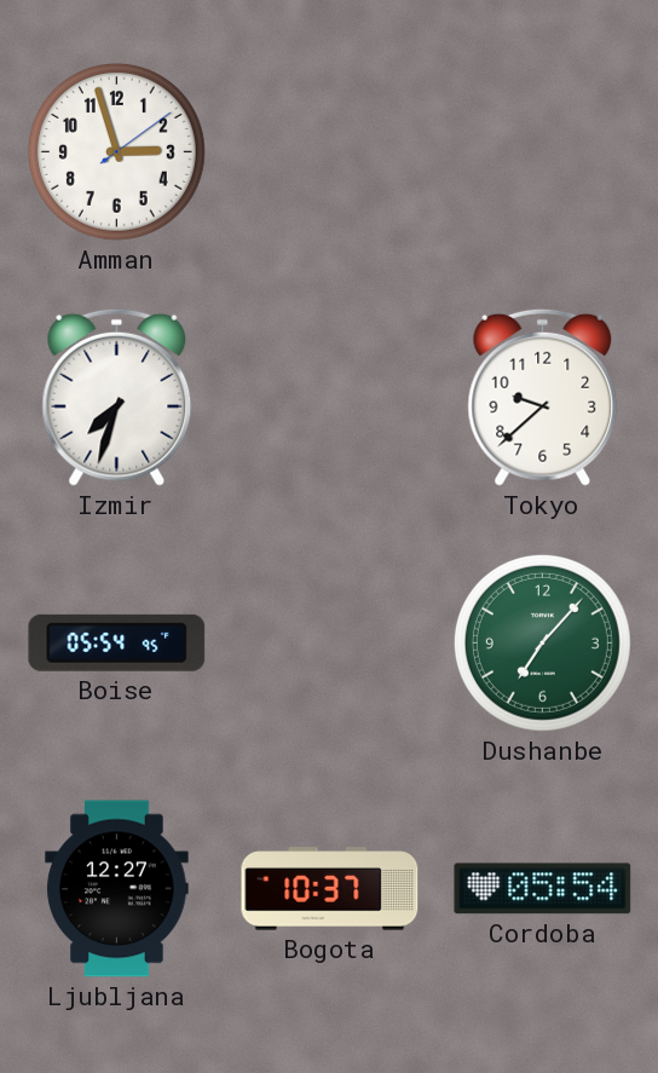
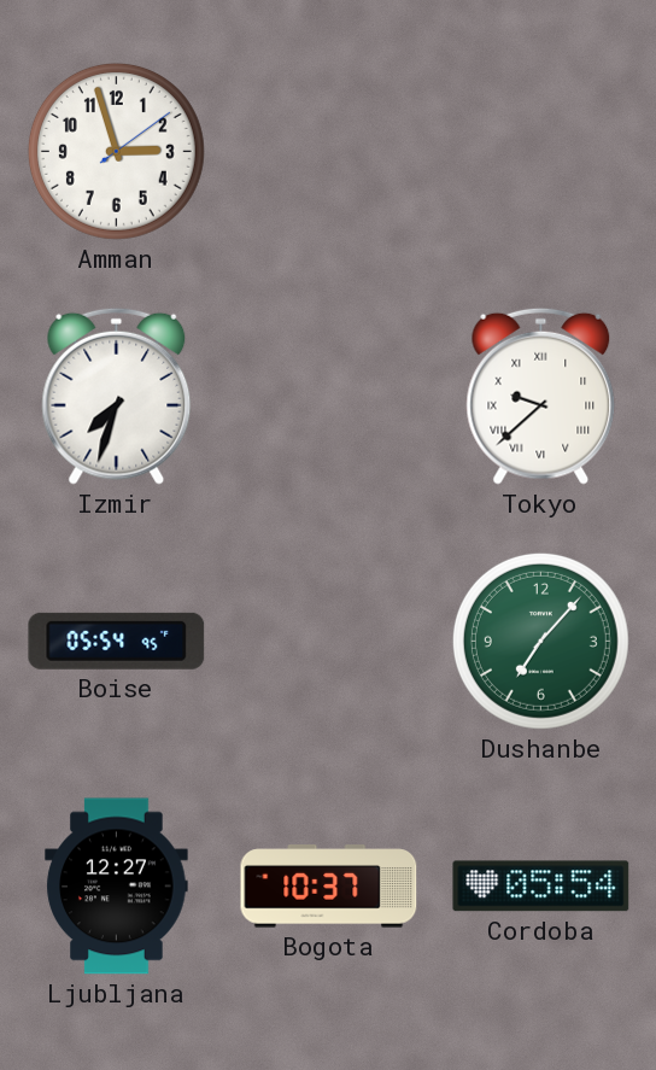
Tokyo numerals: Arabic -> Roman
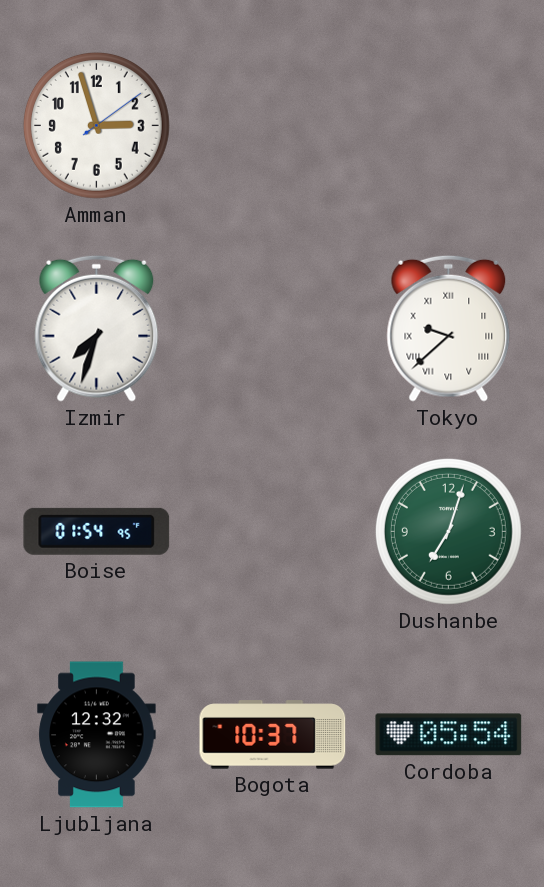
Boise: 05:54 -> 01:54
Dushanbe: 7:07 -> 7:03
Ljubljana: 12:27 -> 12:32
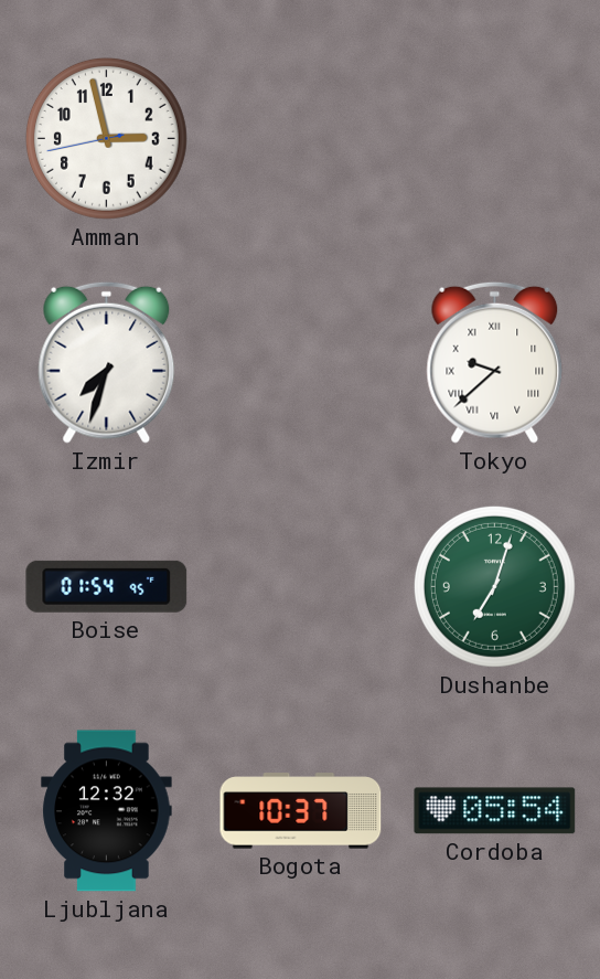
Amman: 2:57:09 -> 2:57:43
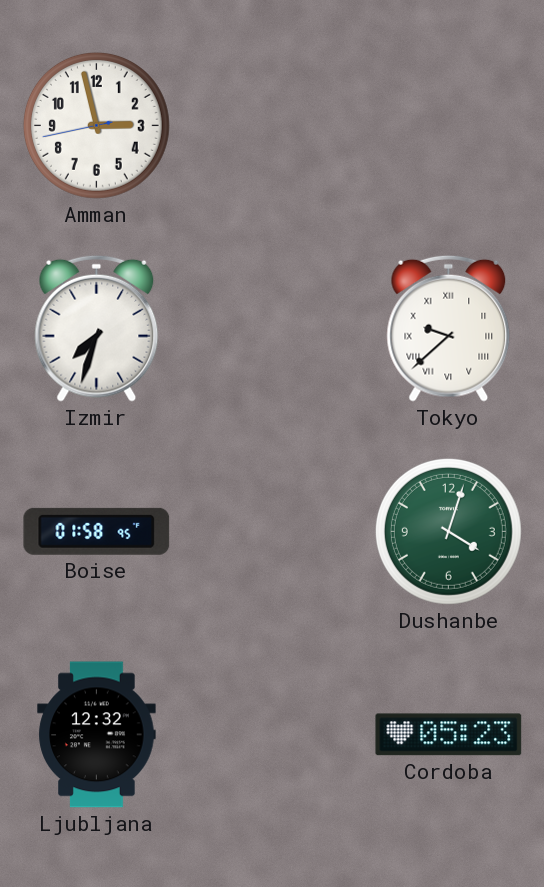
Boise: 01:54 -> 01:58
Dushanbe: 7:03 -> 4:03
Bogota: 10:37 -> none
Cordoba: 05:54 -> 05:23
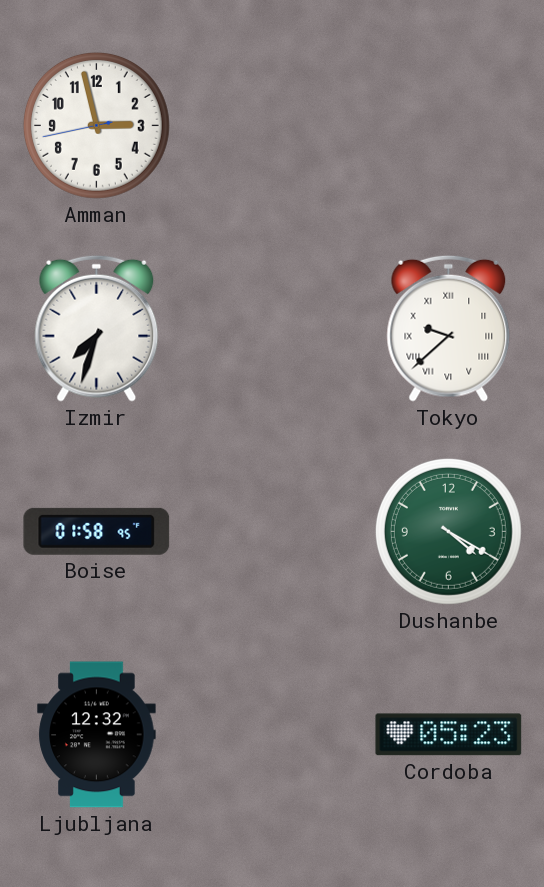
Dushanbe: 4:03 -> 4:20
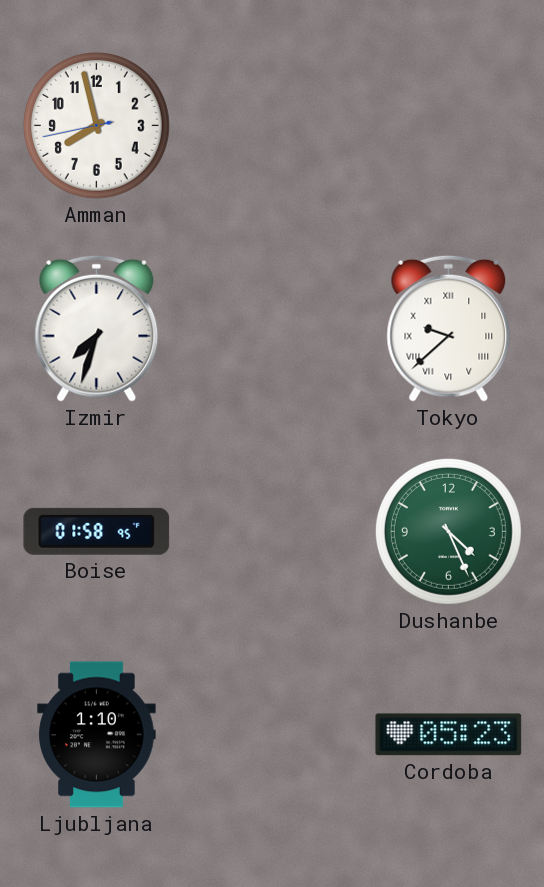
Amman: 2:57 -> 7:57
Dushanbe: 4:20 -> 4:26
Ljubljana: 12:32 -> 1:10
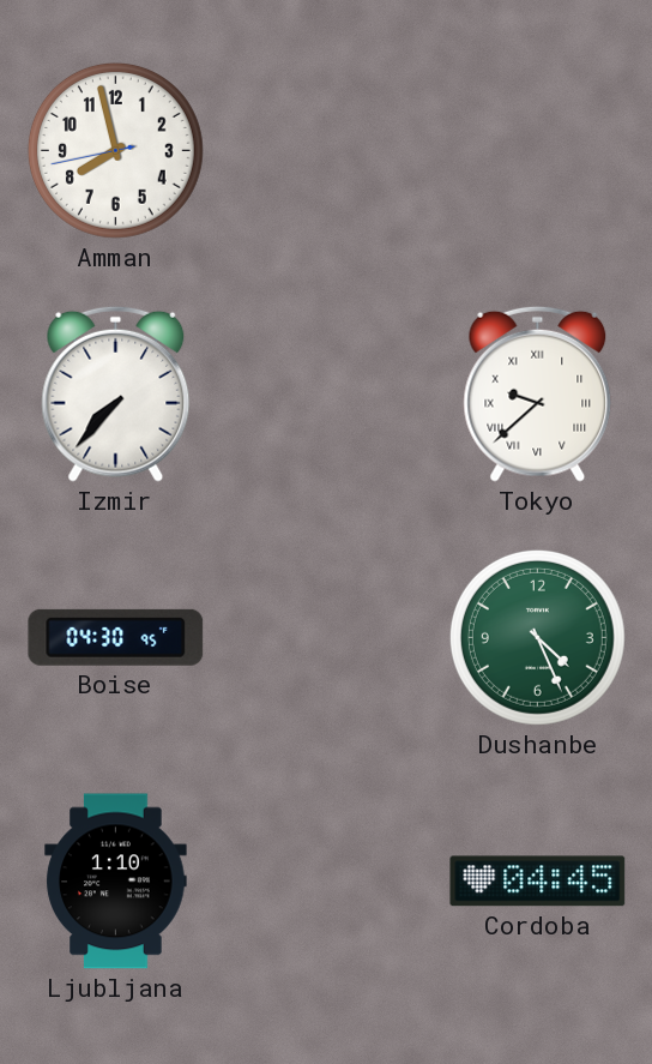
Izmir: 7:33 -> 7:37
Boise: 01:58 -> 04:30
Cordoba: 05:23 -> 04:45
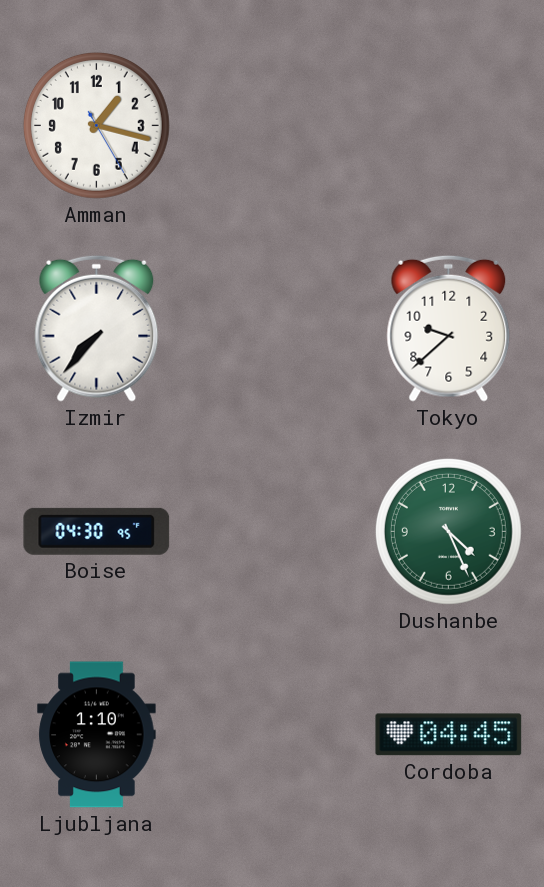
Amman: 7:57 -> 1:17
Tokyo numerals: Roman -> Arabic
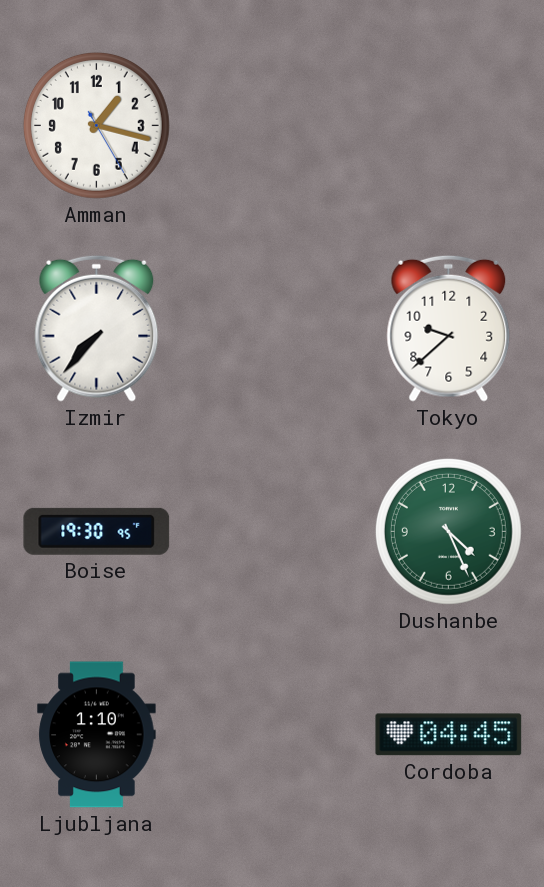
Boise: 04:30 -> 19:30
